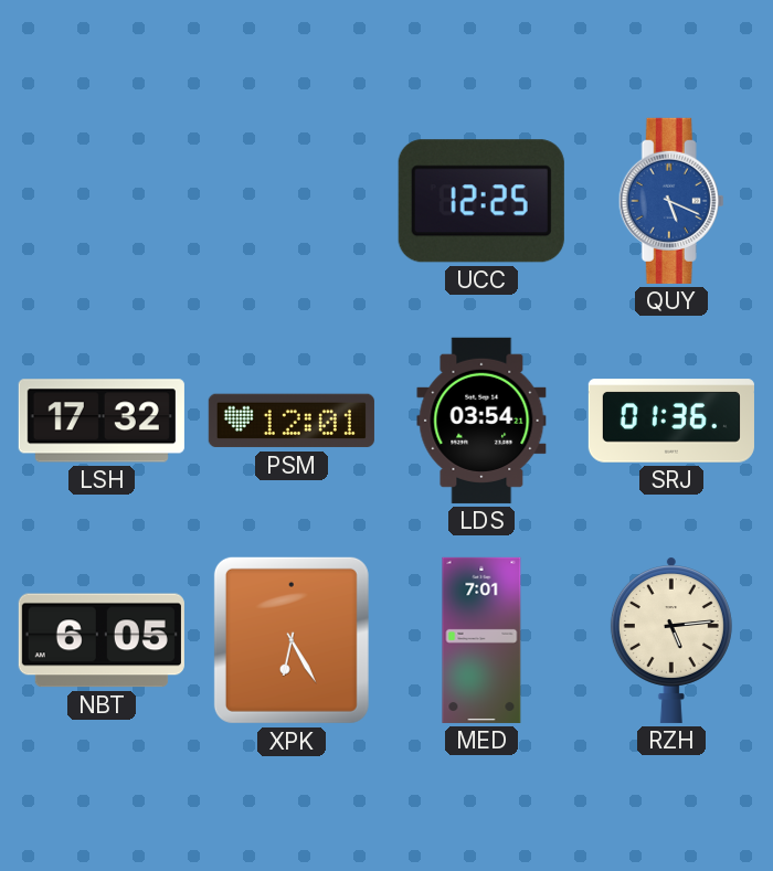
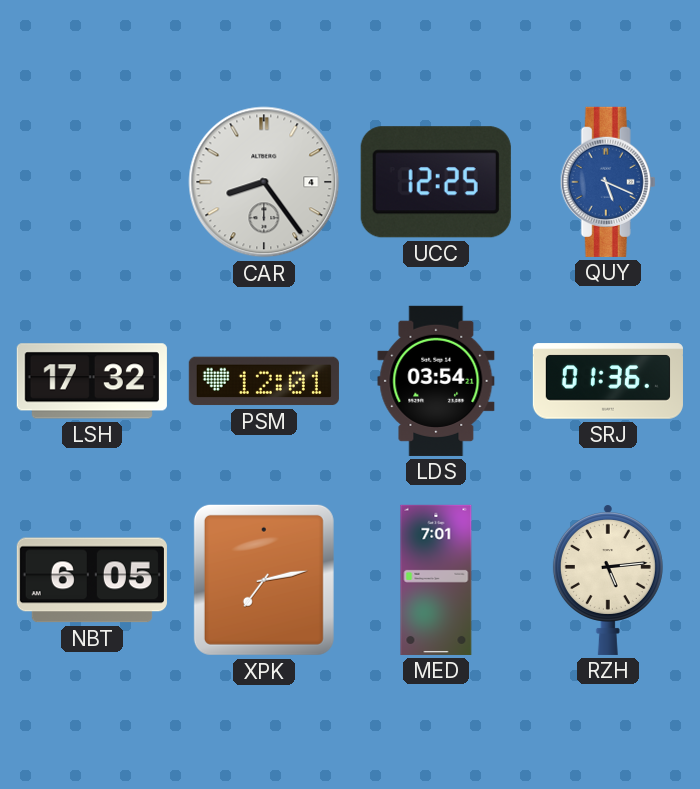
CAR: none -> 8:24
XPK: 6:25 -> 7:13
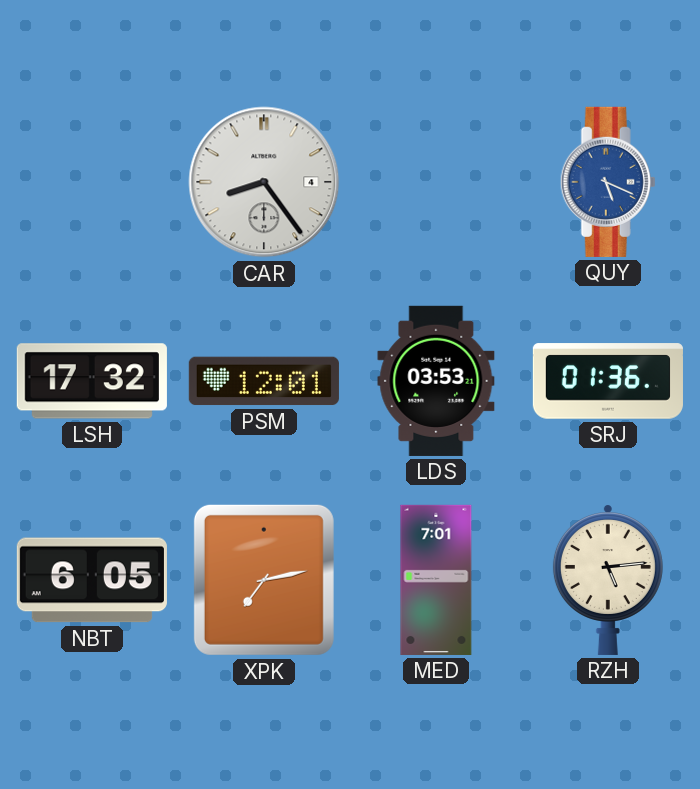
UCC: 12:25 -> none
LDS: 03:54 -> 03:53
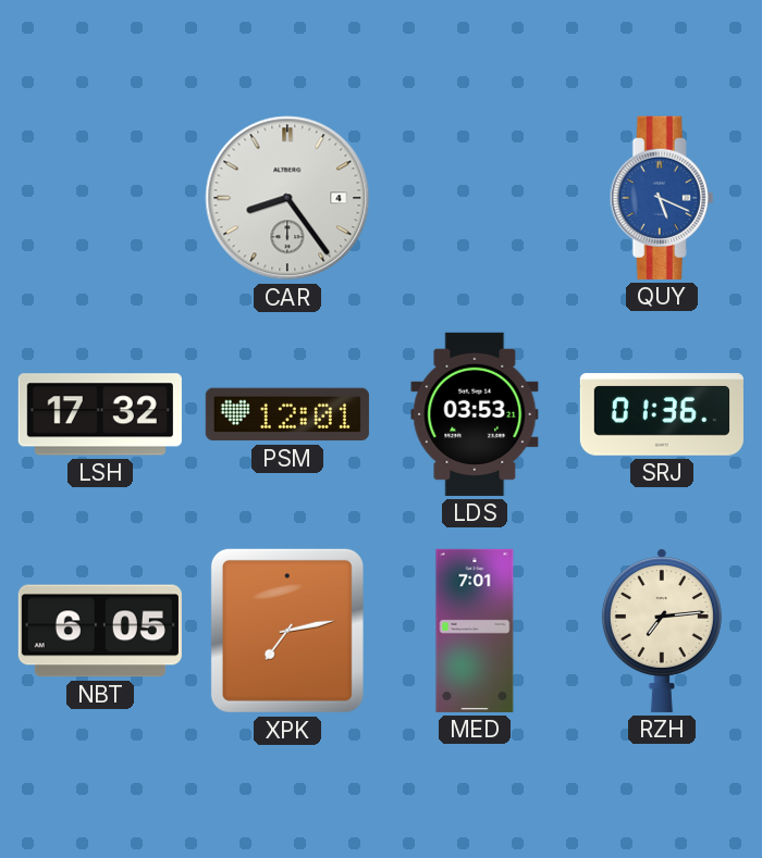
RZH: 5:14 -> 7:14
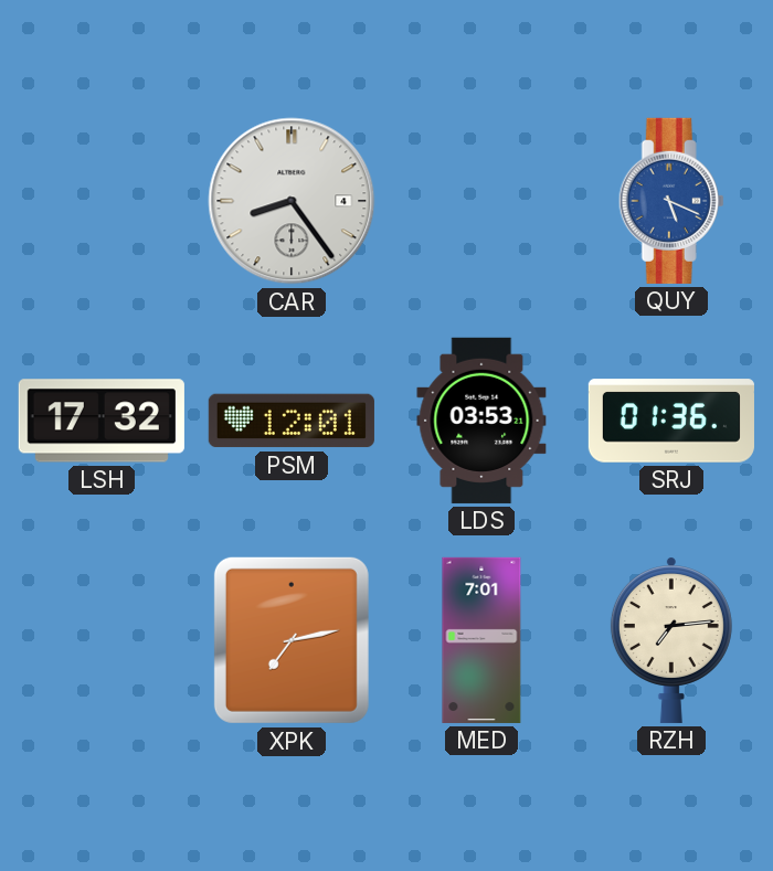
NBT: 6:05 -> none
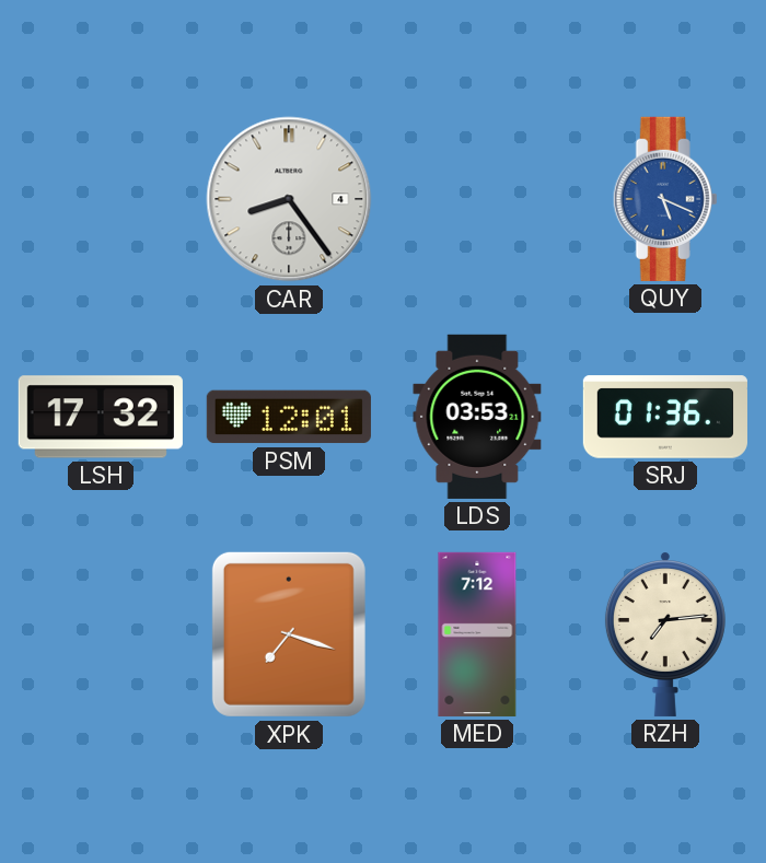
XPK: 7:13 -> 7:18
MED: 7:01 -> 7:12
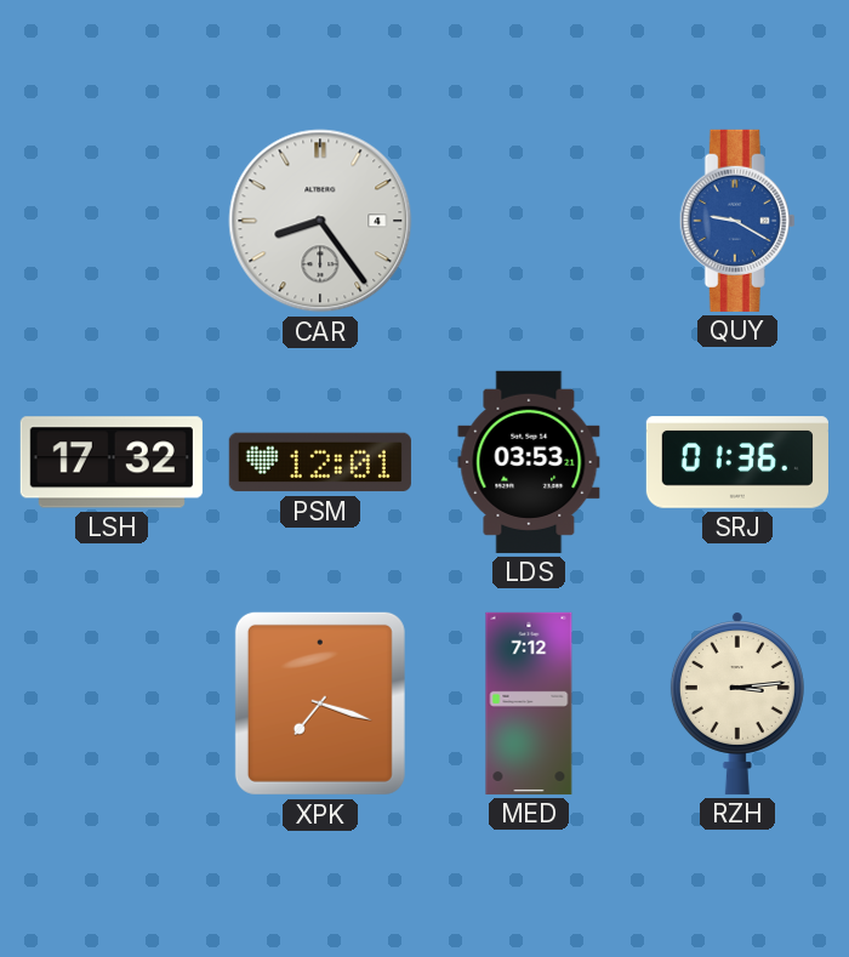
QUY: 5:19 -> 9:20
RZH: 7:14 -> 3:14
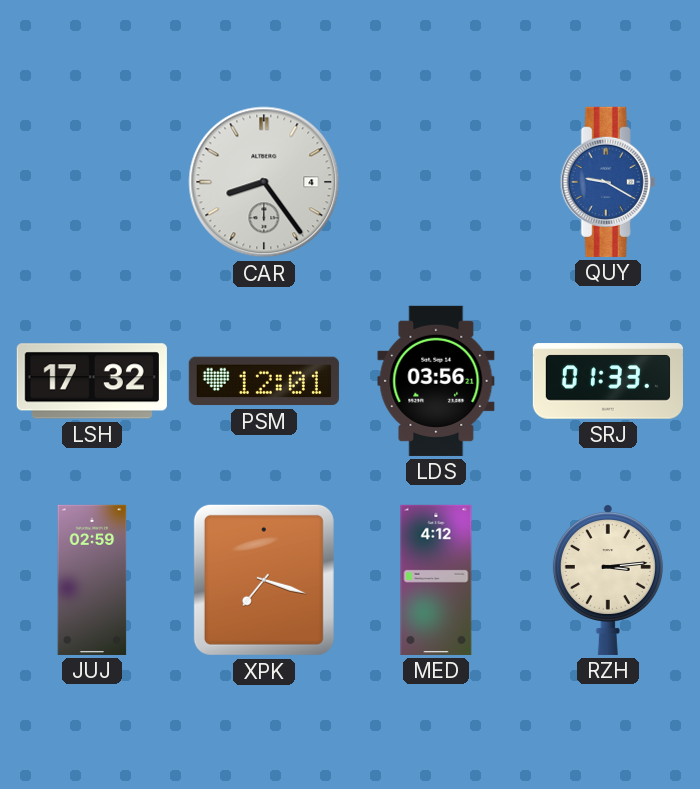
LDS: 03:53 -> 03:56
SRJ: 01:36 -> 01:33
JUJ: none -> 02:59
MED: 7:12 -> 4:12
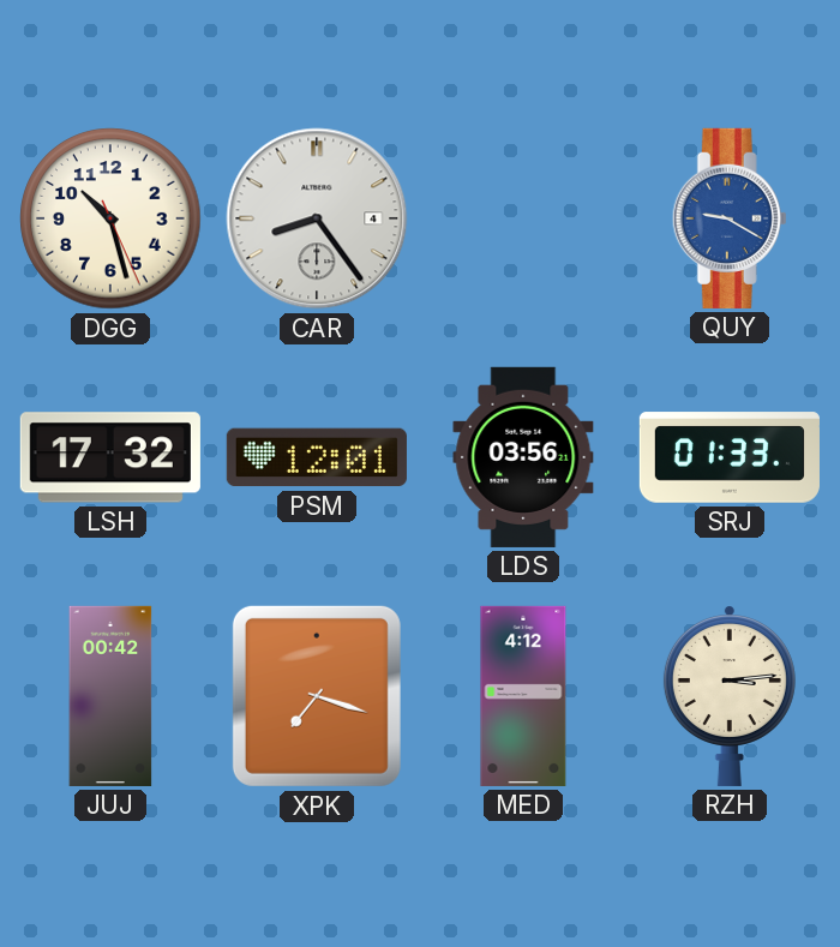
DGG: none -> 10:27
JUJ: 02:59 -> 00:42
